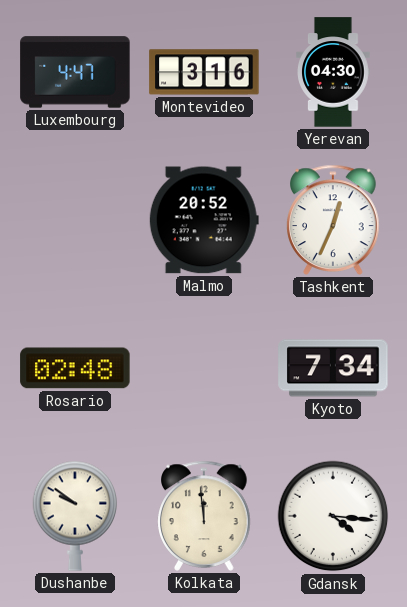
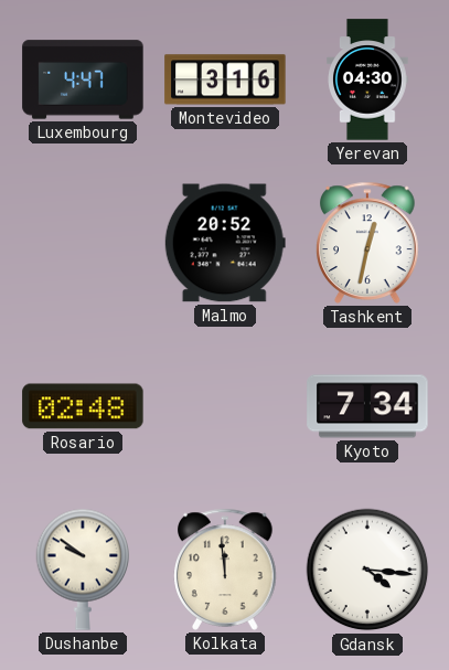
Tashkent: 12:34 -> 12:32
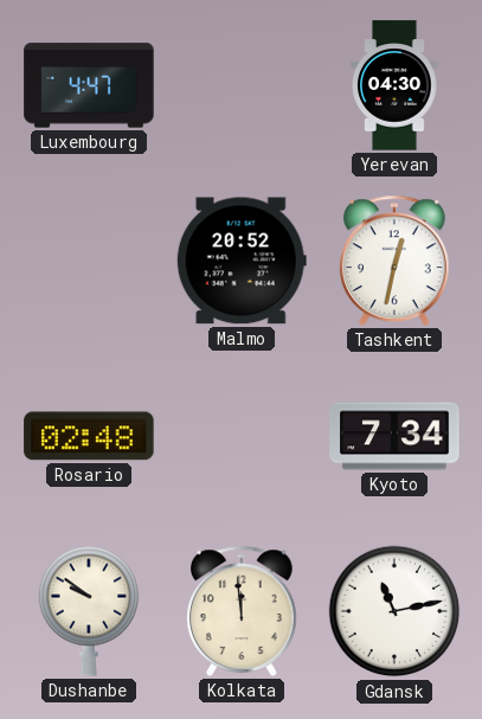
Montevideo: 3:16 -> none
Gdansk: 4:16 -> 11:13
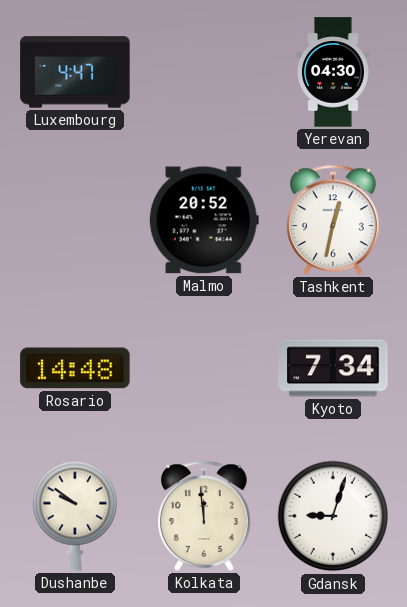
Rosario: 02:48 -> 14:48
Gdansk: 11:13 -> 9:03
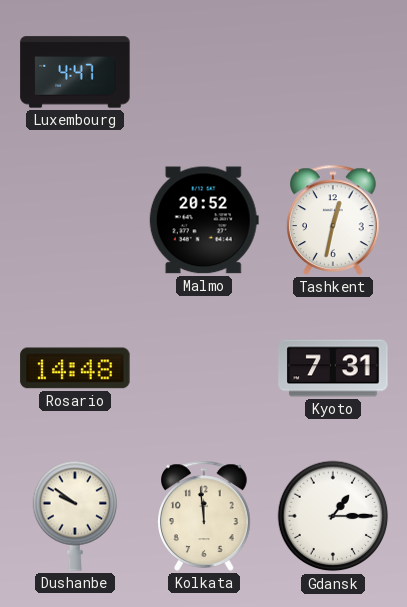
Yerevan: 04:30 -> none
Kyoto: 7:34 -> 7:31
Gdansk: 9:03 -> 1:15
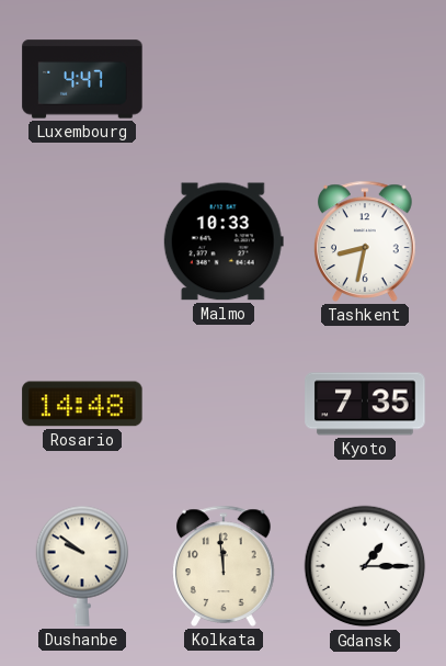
Malmo: 20:52 -> 10:33
Tashkent: 12:32 -> 8:32
Kyoto: 7:31 -> 7:35
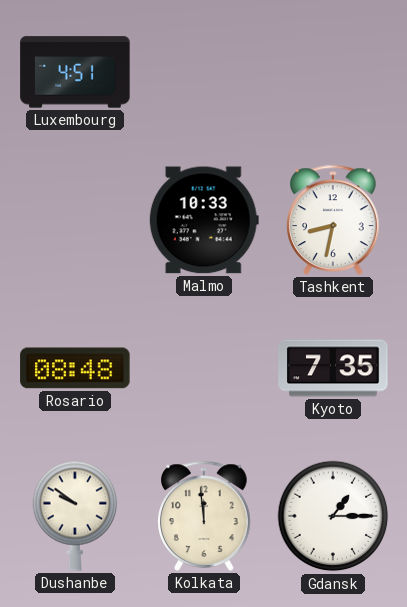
Luxembourg: 4:47 -> 4:51
Rosario: 14:48 -> 08:48
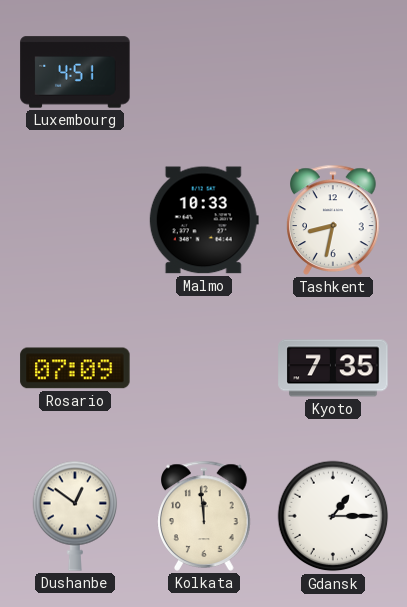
Rosario: 08:48 -> 07:09
Dushanbe: 9:51 -> 12:51
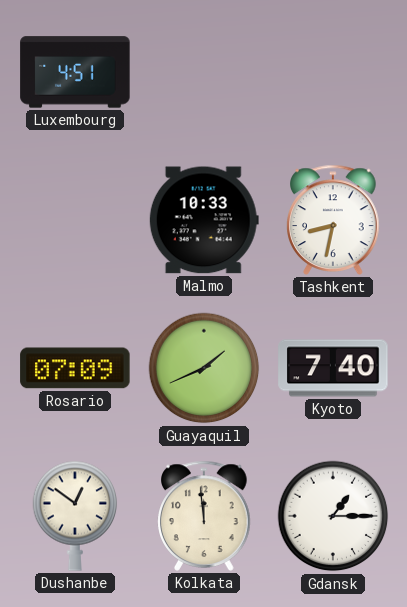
Guayaquil: none -> 1:41
Kyoto: 7:35 -> 7:40
